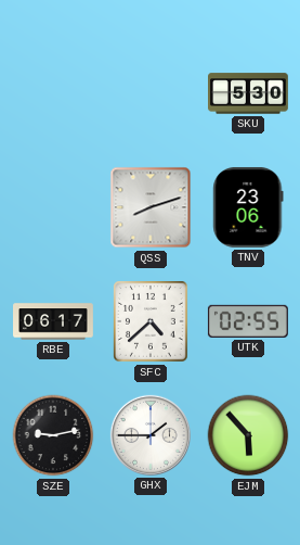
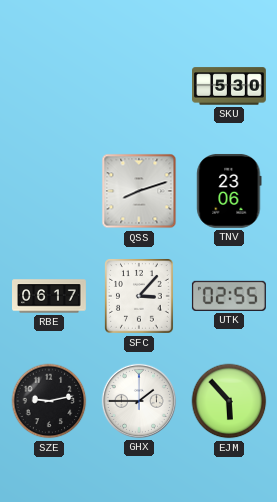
SFC: 4:38 -> 3:07
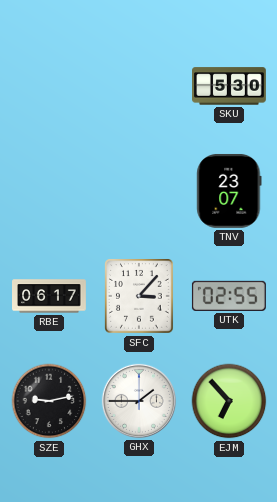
QSS: 8:12 -> none
TNV: 23:06 -> 23:07
EJM: 5:53 -> 6:53
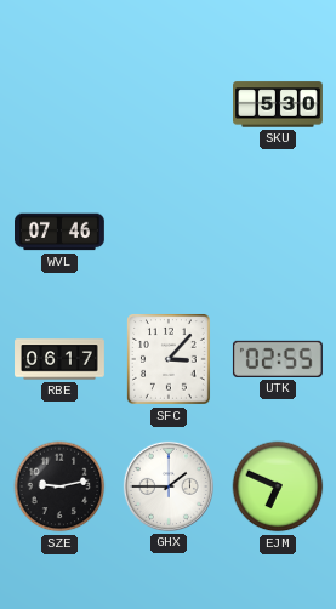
WVL: none -> 07:46
TNV: 23:07 -> none
EJM: 6:53 -> 6:49
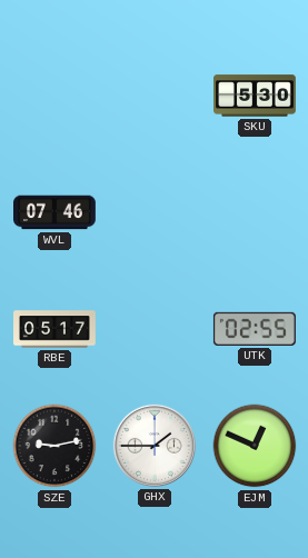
RBE: 06:17 -> 05:17
SFC: 3:07 -> none
EJM: 6:49 -> 12:49
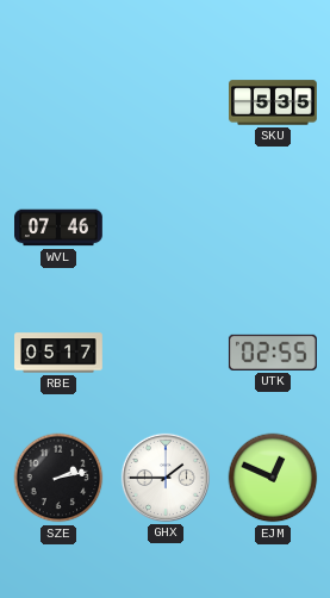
SKU: 5:30 -> 5:35
SZE: 9:13 -> 2:13
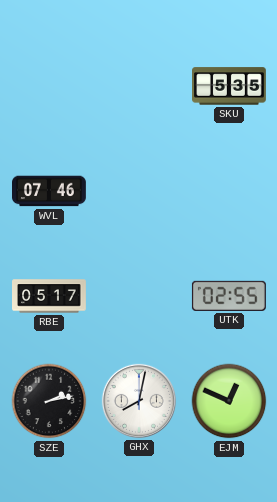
GHX: 1:45 -> 8:02
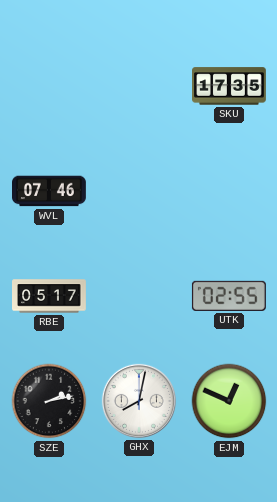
SKU: 5:35 -> 17:35
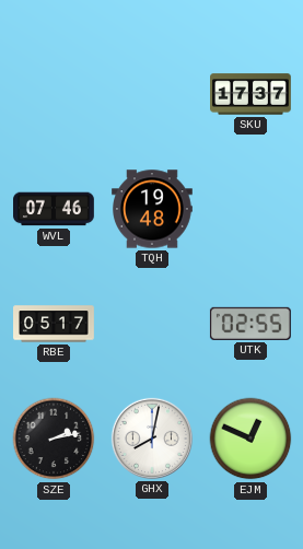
SKU: 17:35 -> 17:37
TQH: none -> 19:48
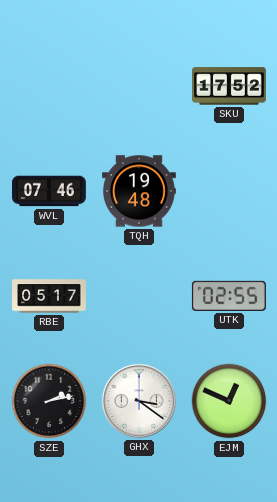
SKU: 17:37 -> 17:52
GHX: 8:02 -> 3:21
